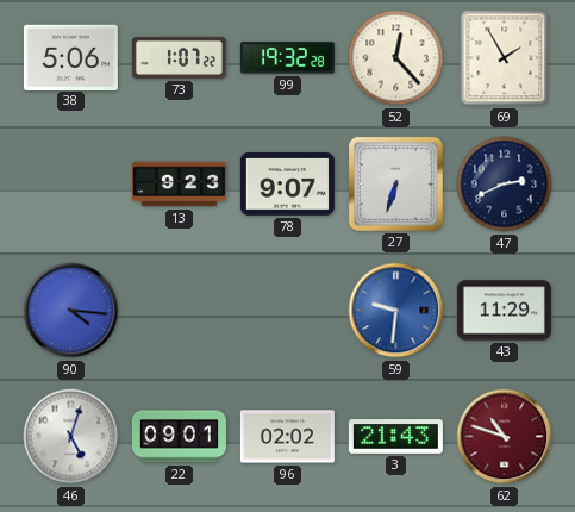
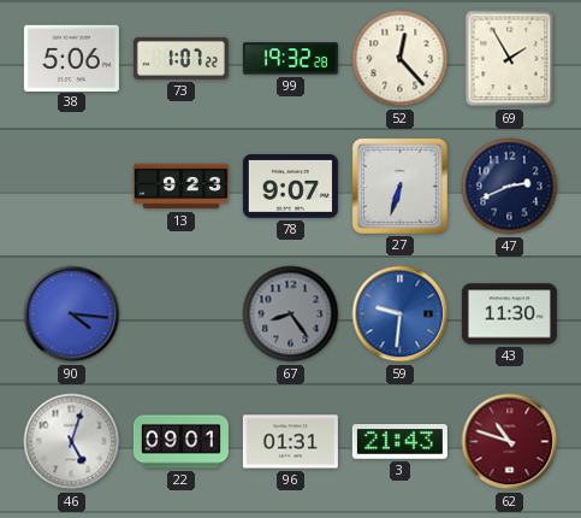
67: none -> 8:24
43: 11:29 -> 11:30
96: 02:02 -> 01:31
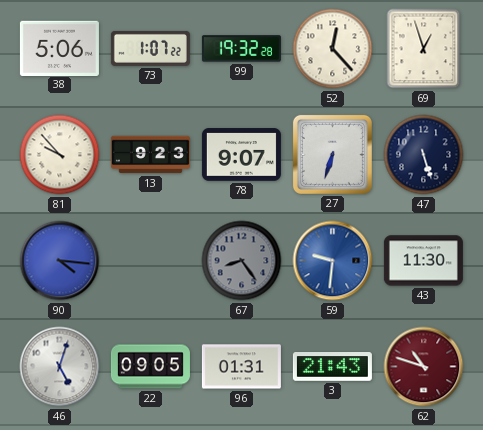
69: 1:55 -> 12:57
81: none -> 9:53
47: 2:41 -> 5:27
22: 09:01 -> 09:05
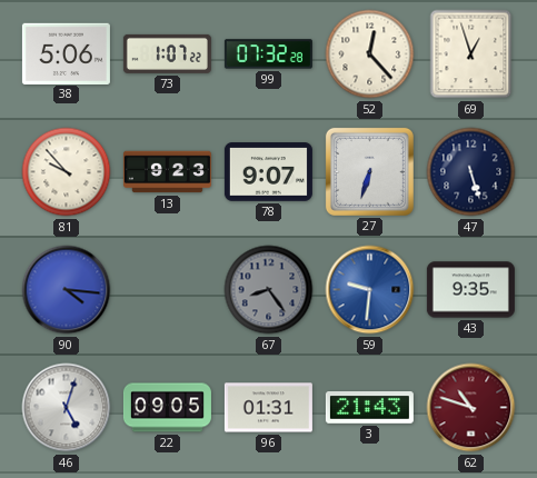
99: 19:32 -> 07:32
43: 11:30 -> 9:35
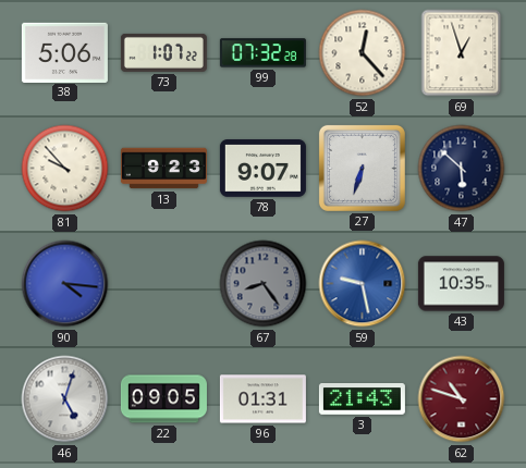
47: 5:27 -> 5:52
59: 9:31 -> 9:28
43: 9:35 -> 10:35
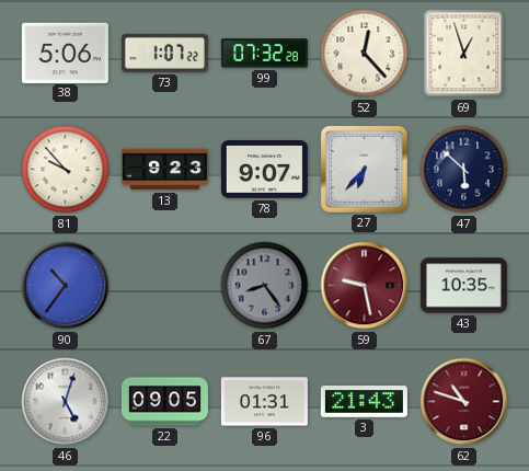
27: 6:33 -> 6:37
90: 4:16 -> 10:36
59 dial: blue -> burgundy
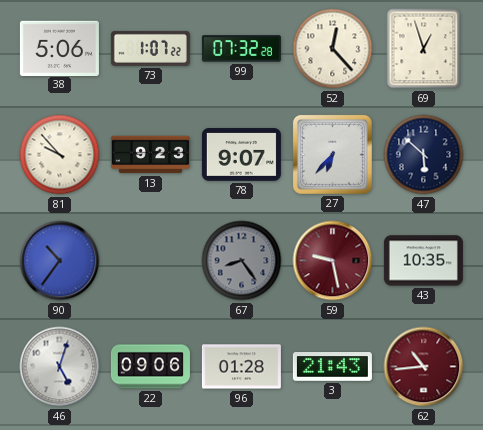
22: 09:05 -> 09:06
96: 01:31 -> 01:28
62: 10:48 -> 10:44
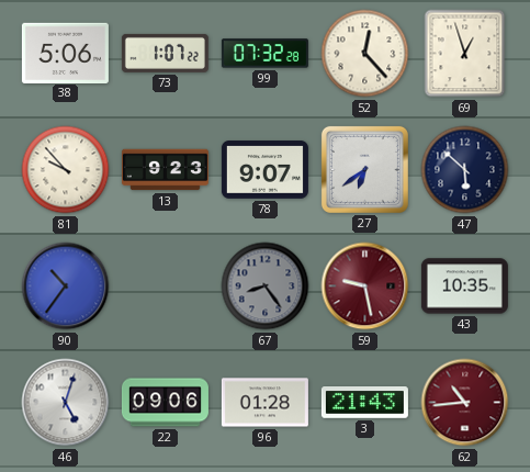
27: 6:37 -> 6:39
